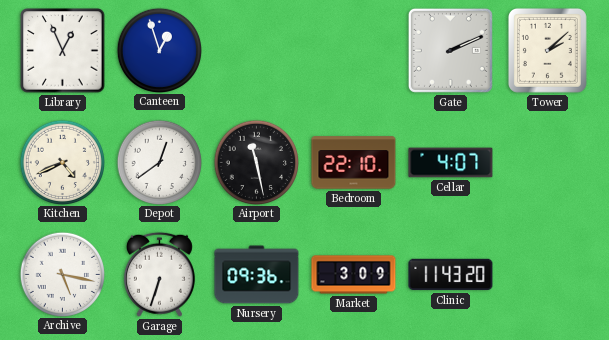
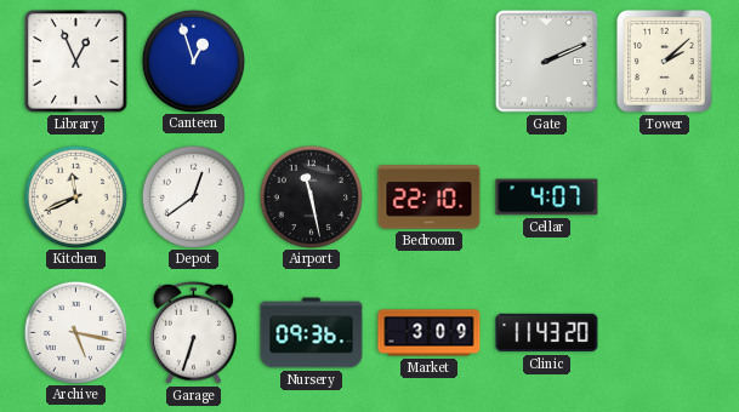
Kitchen: 4:41 -> 11:41
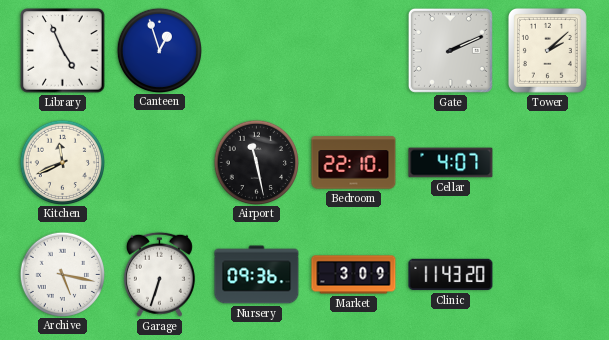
Library: 12:56 -> 4:56
Depot: 12:39 -> none
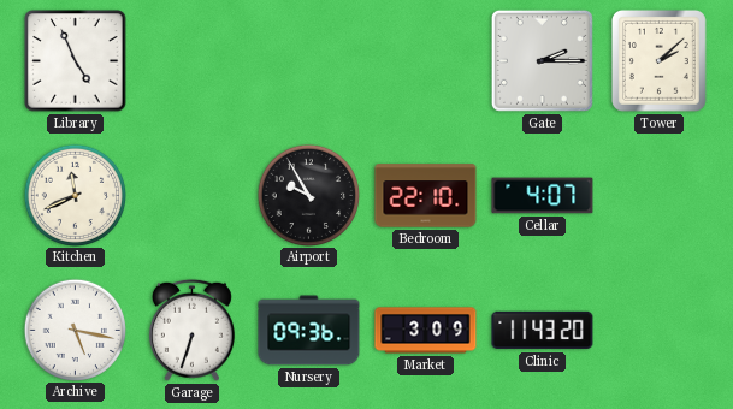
Canteen: 12:57 -> none
Gate: 2:11 -> 2:15
Airport: 11:28 -> 9:55
